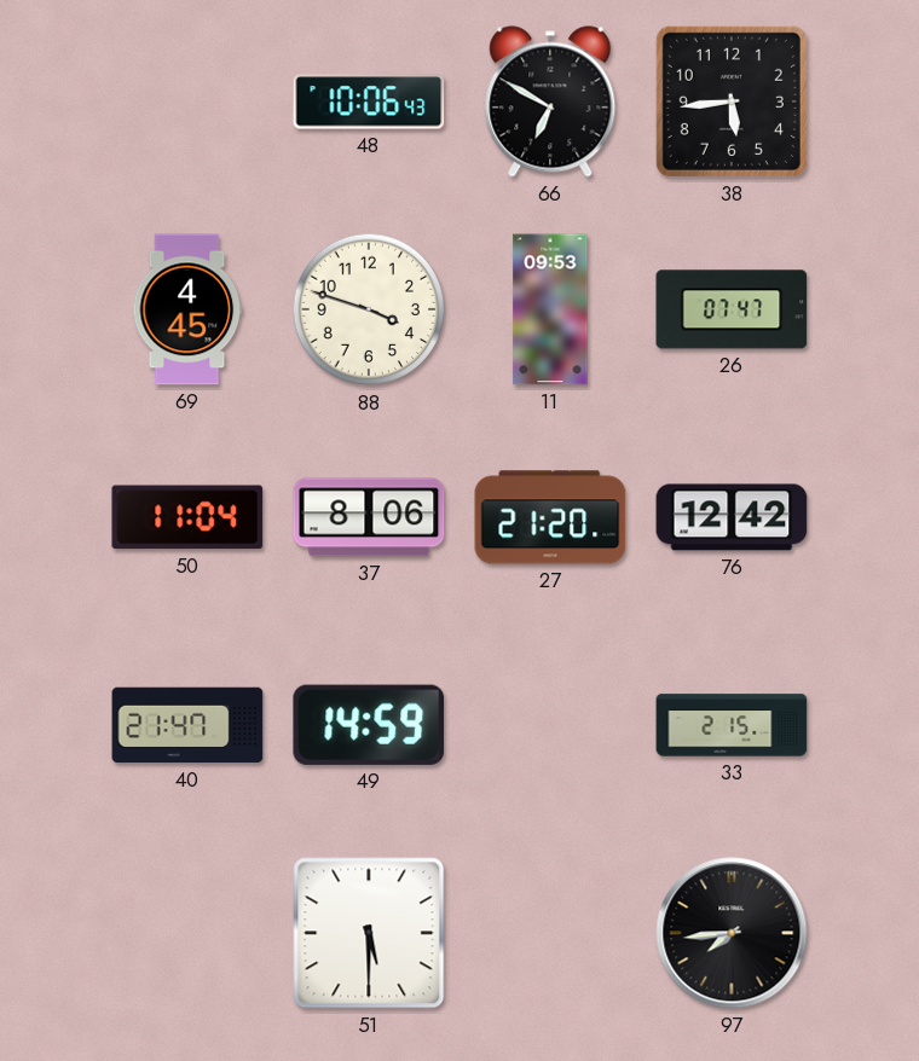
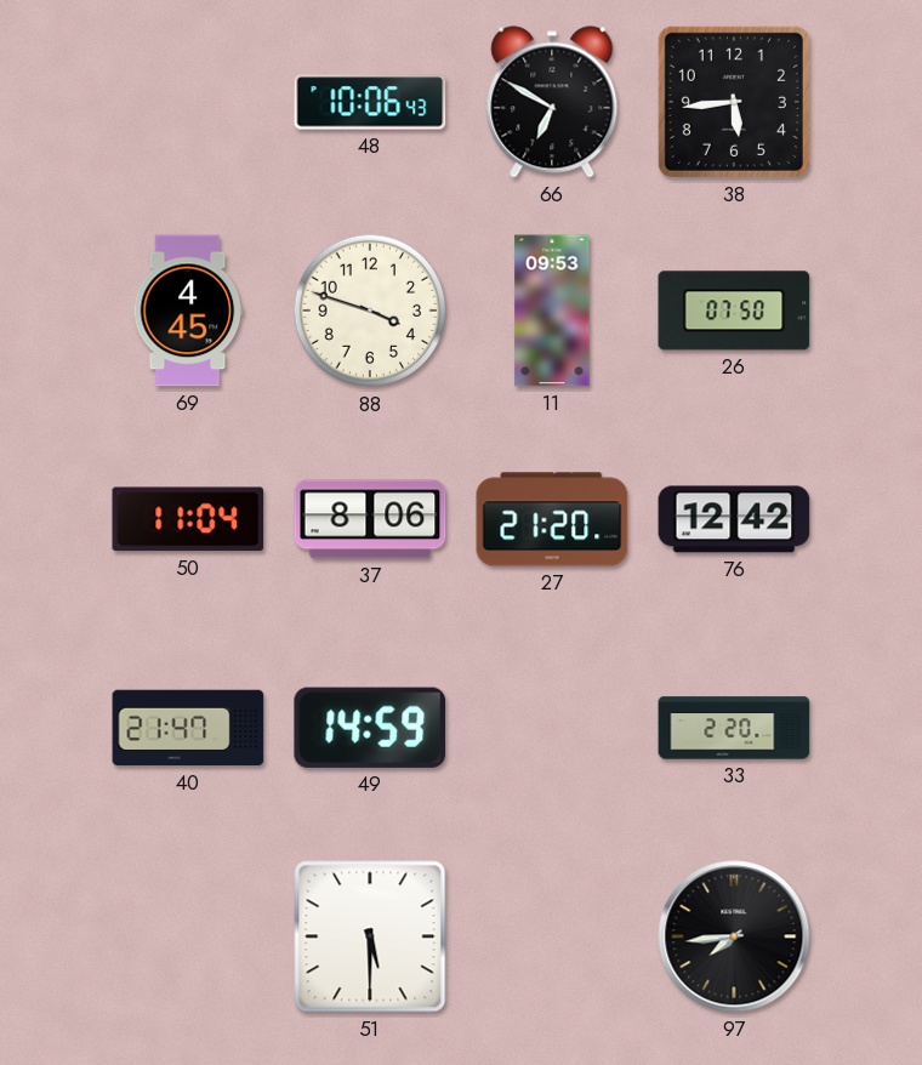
26: 07:47 -> 07:50
33: 2:15 -> 2:20
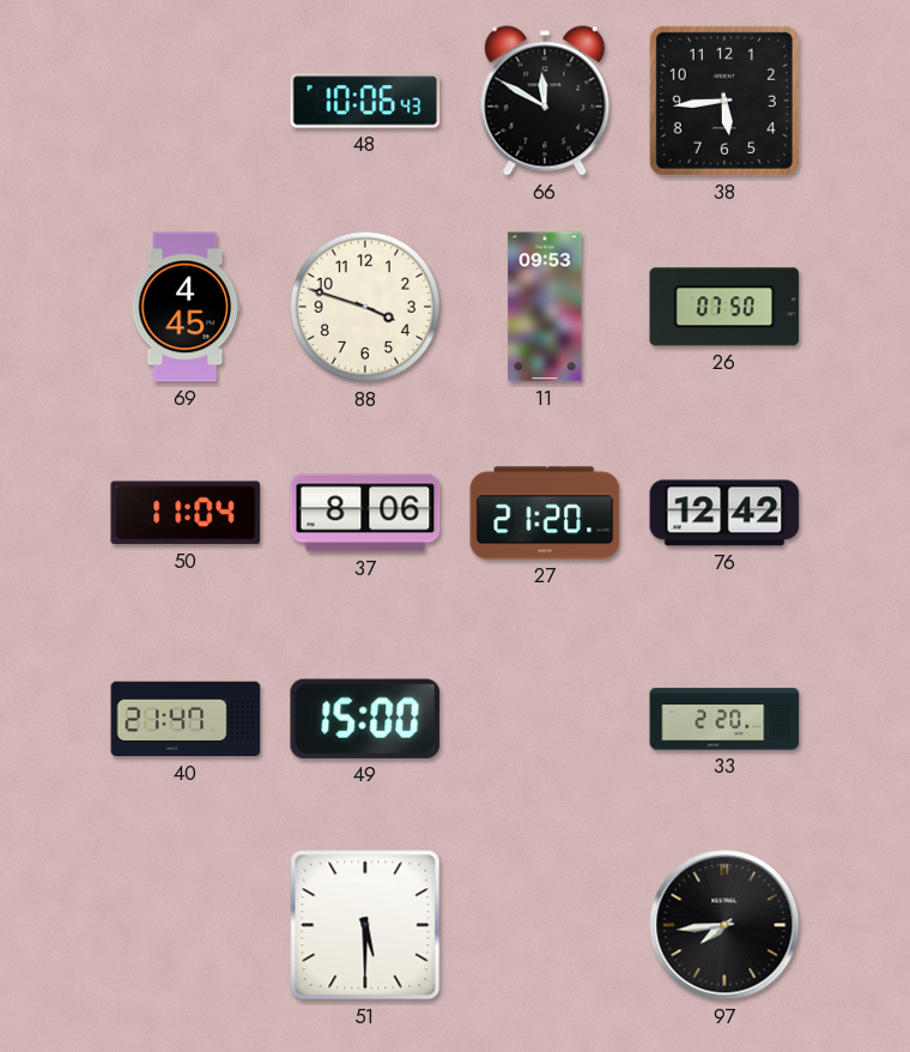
66: 6:50 -> 11:50
49: 14:59 -> 15:00
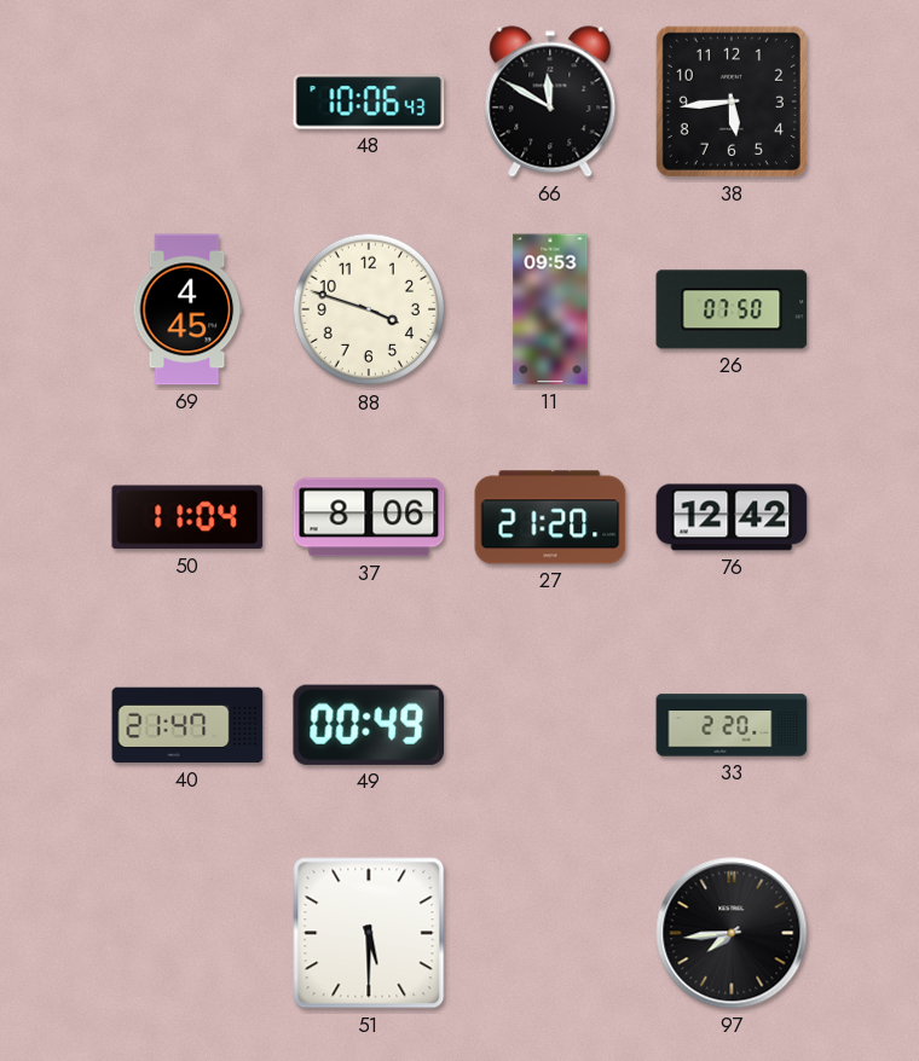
49: 15:00 -> 00:49
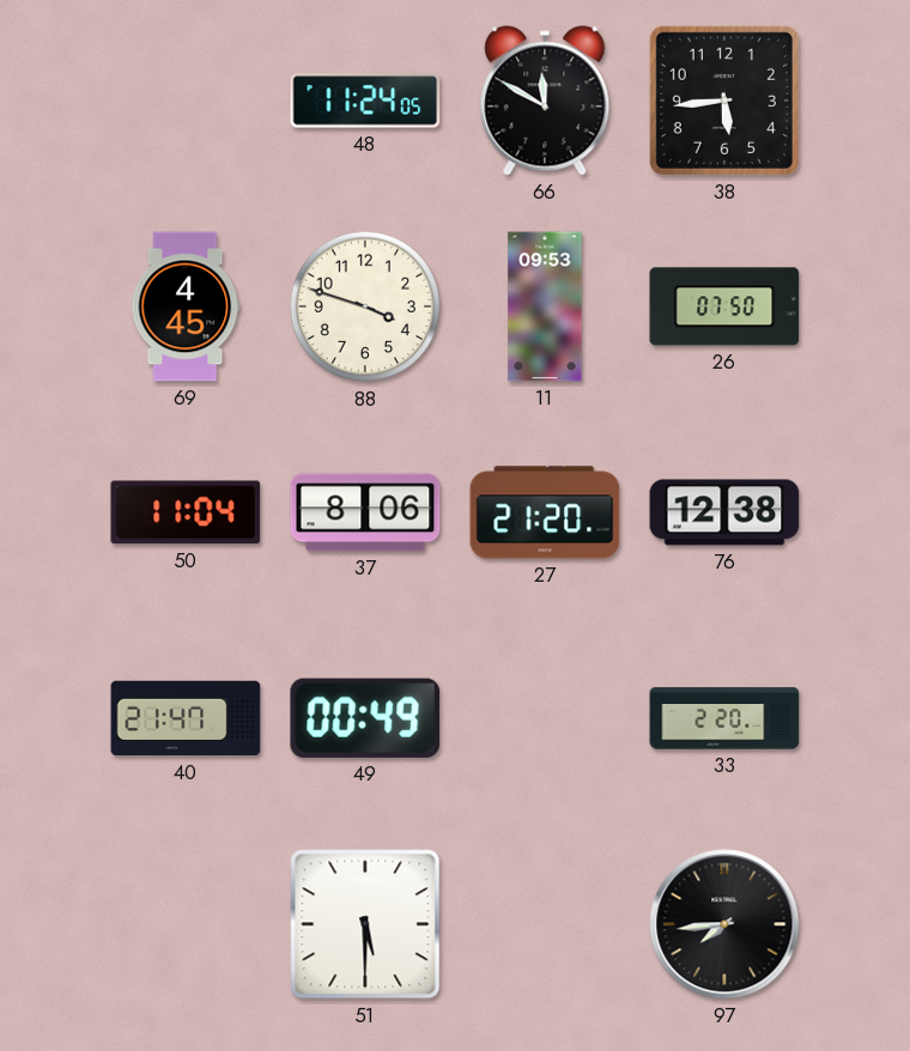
48: 10:06 -> 11:24
76: 12:42 -> 12:38
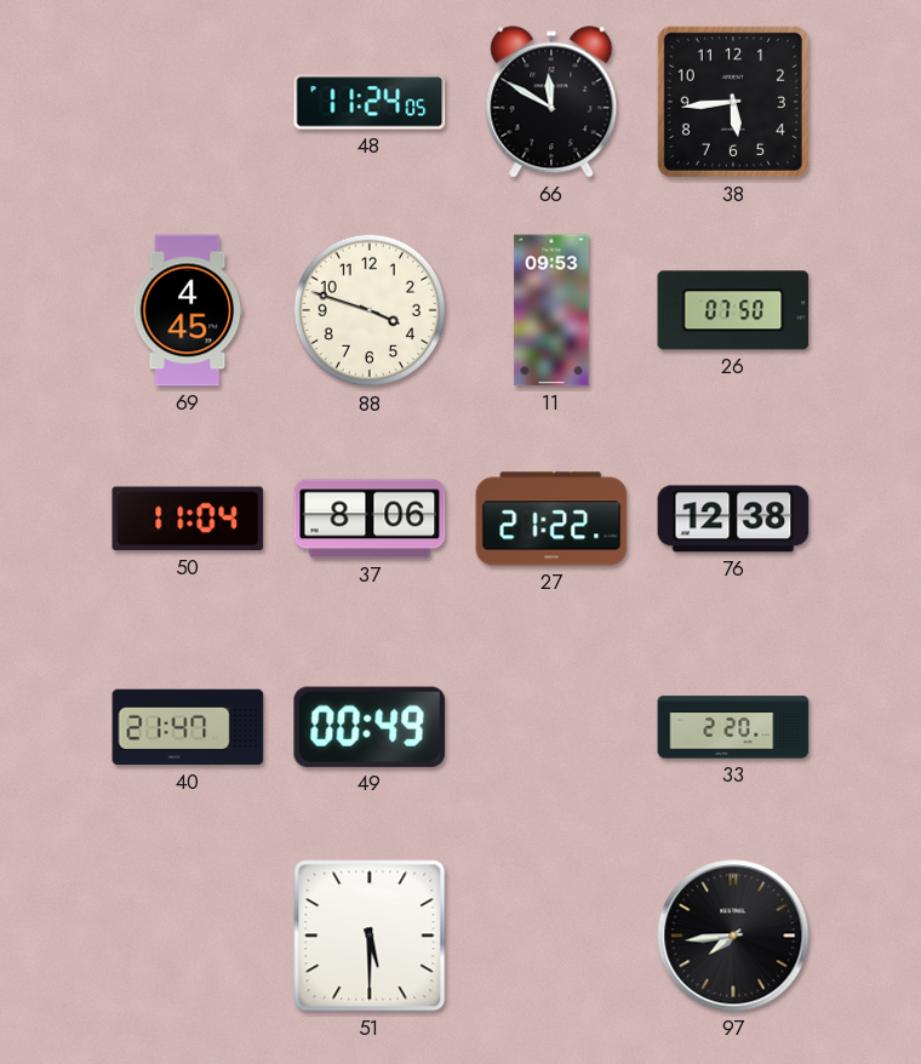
27: 21:20 -> 21:22
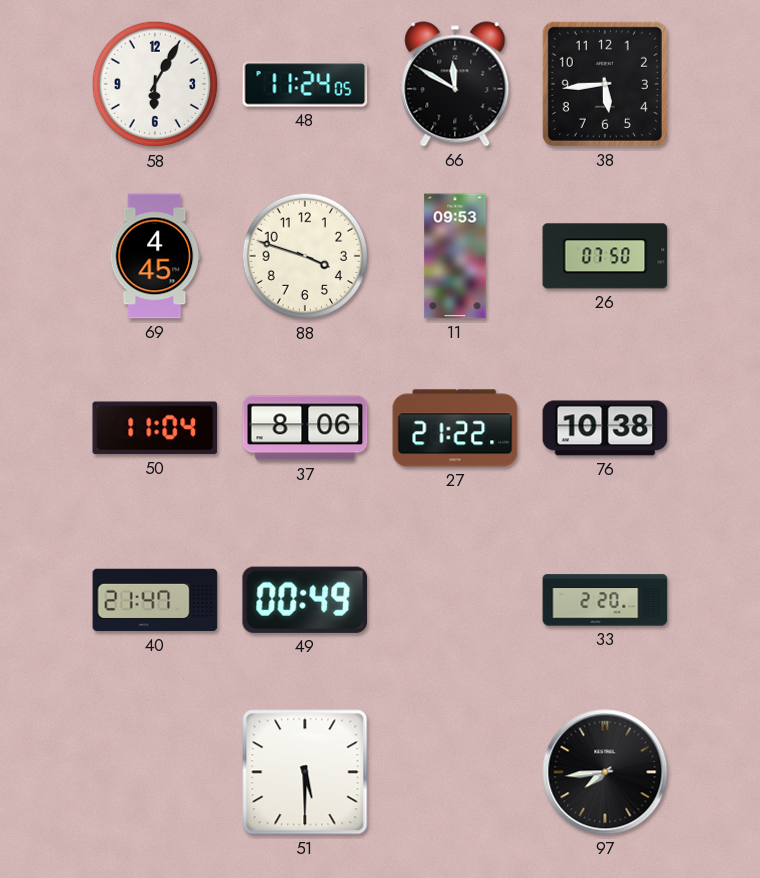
58: none -> 6:05
76: 12:38 -> 10:38
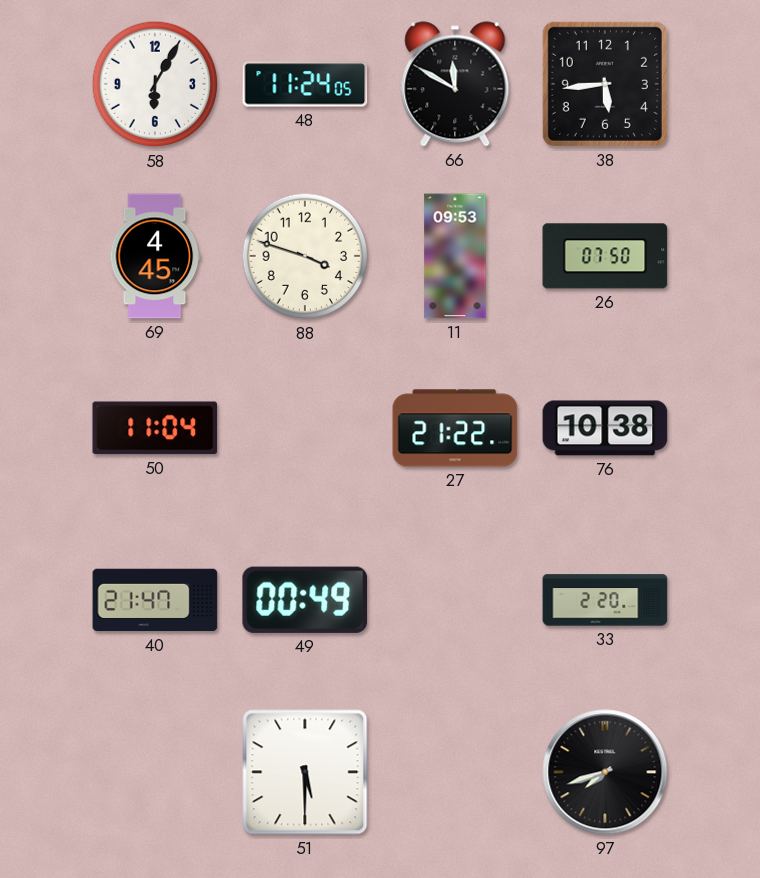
37: 8:06 -> none
97: 7:44 -> 7:42
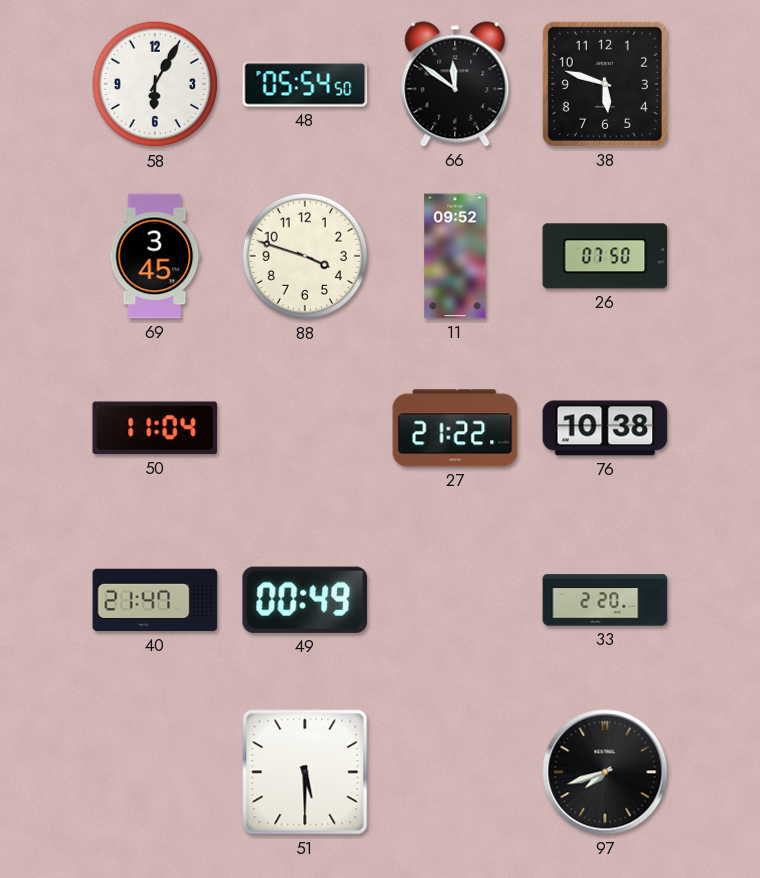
48: 11:24 -> 05:54
66: 11:50 -> 11:51
38: 5:44 -> 5:48
69: 4:45 -> 3:45
11: 09:53 -> 09:52
